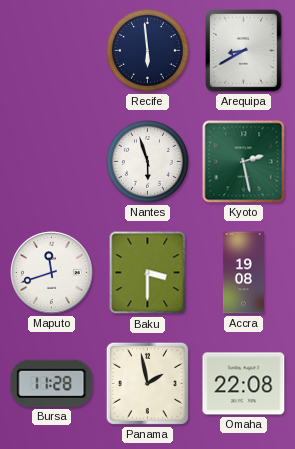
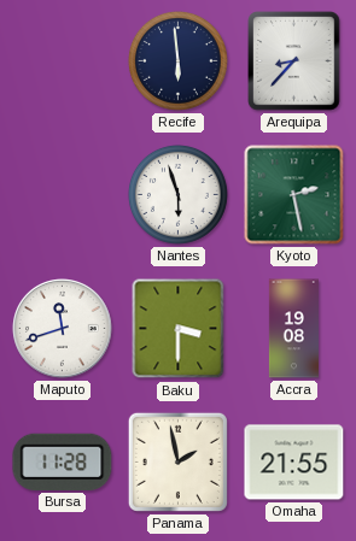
Arequipa: 8:40 -> 8:37
Omaha: 22:08 -> 21:55
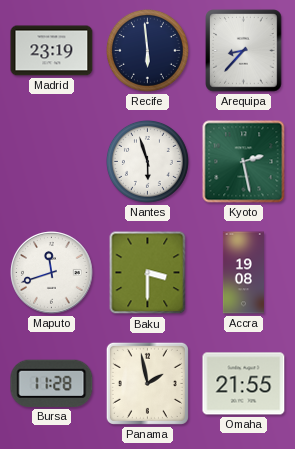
Madrid: none -> 23:19
